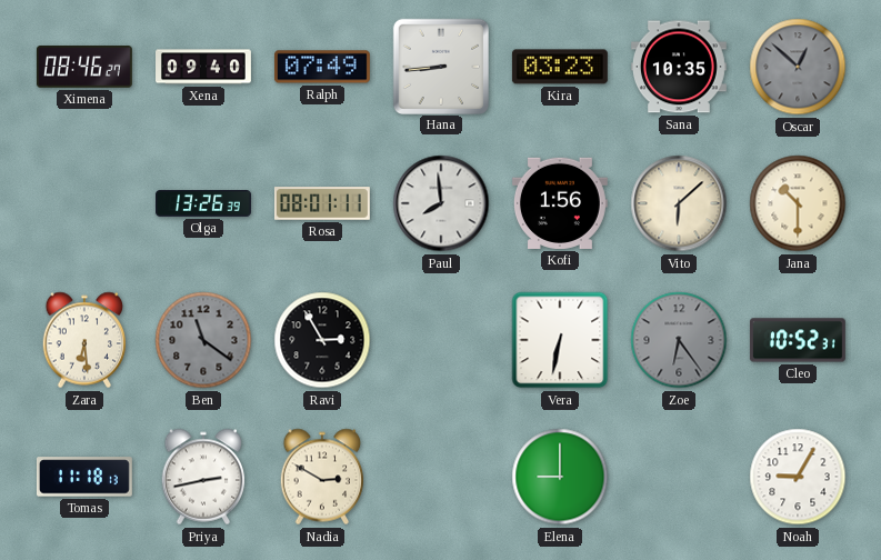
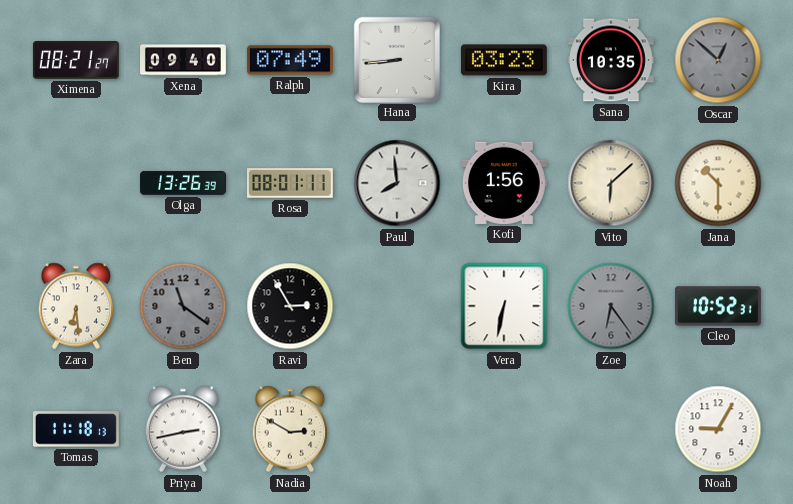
Ximena: 08:46 -> 08:21
Elena: 9:00 -> none
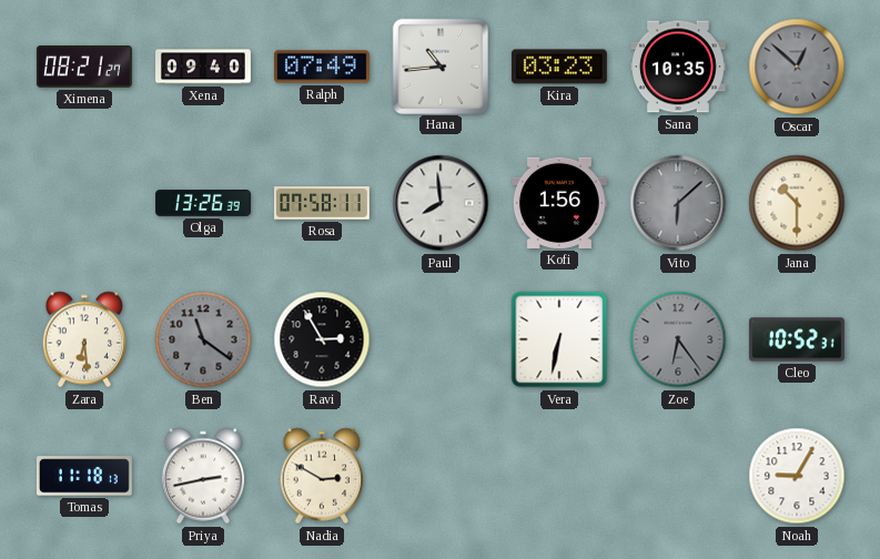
Hana: 8:44 -> 10:44
Rosa: 08:01 -> 07:58
Vito dial: cream -> grey
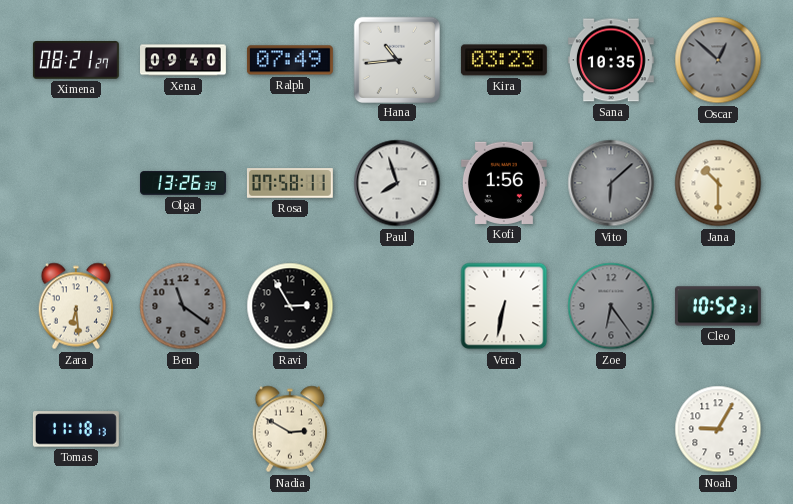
Paul: 7:59 -> 7:57
Priya: 2:43 -> none
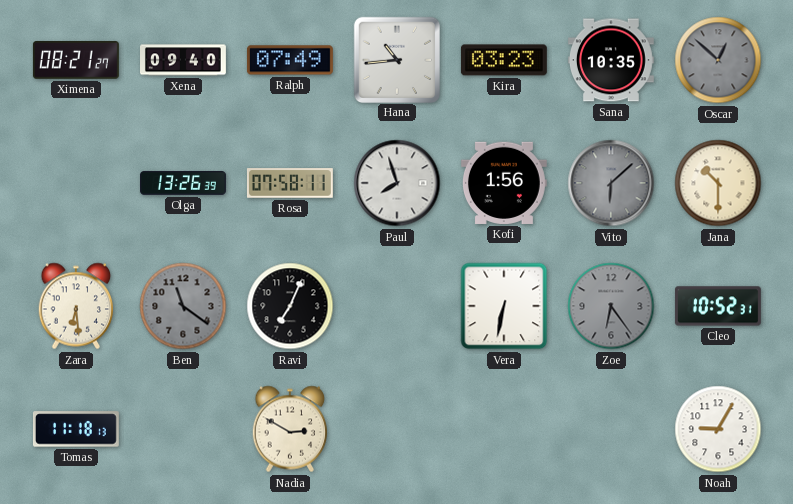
Ravi: 2:55 -> 7:04
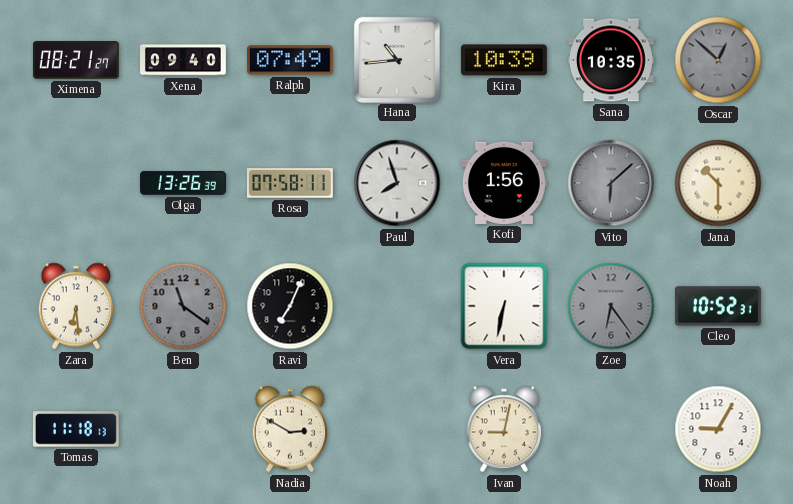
Kira: 03:23 -> 10:39
Ivan: none -> 9:02
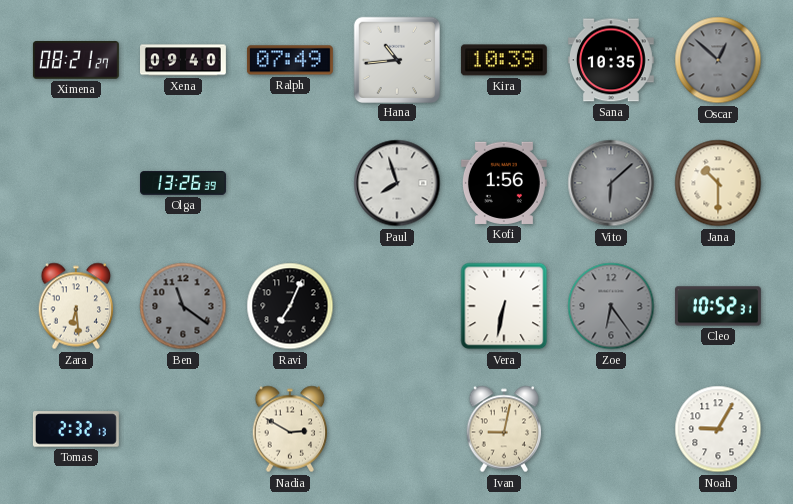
Rosa: 07:58 -> none
Tomas: 11:18 -> 2:32
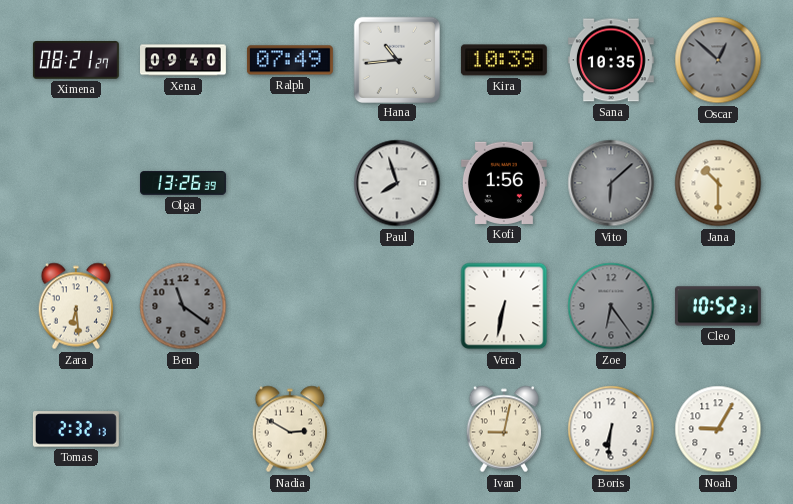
Ravi: 7:04 -> none
Boris: none -> 6:31
